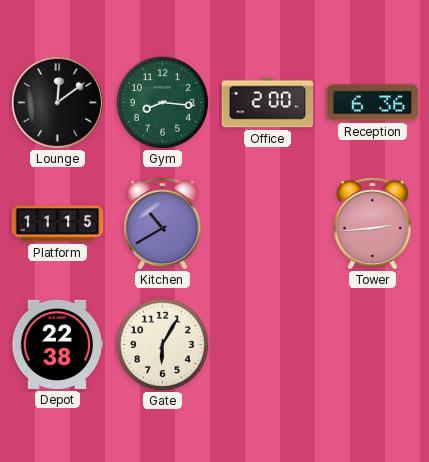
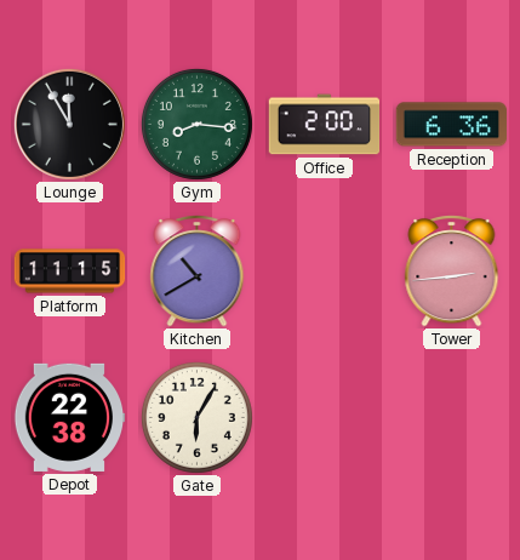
Lounge: 12:09 -> 11:55
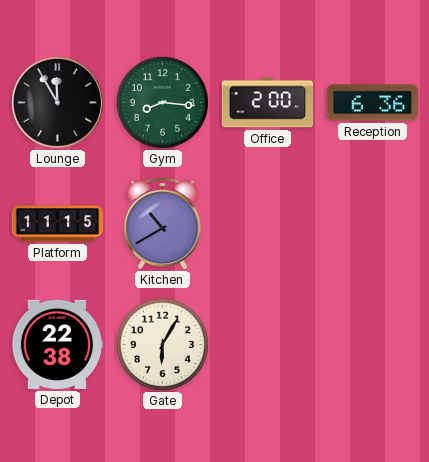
Tower: 2:44 -> none
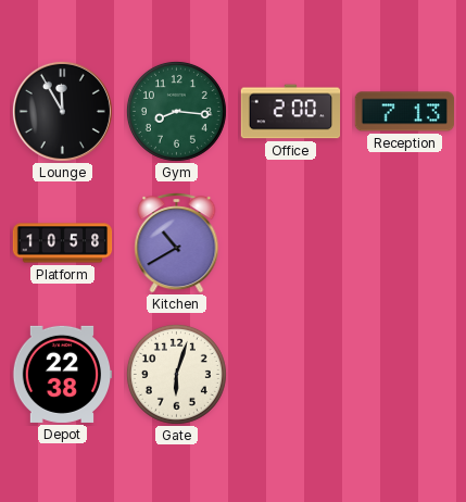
Reception: 6:36 -> 7:13
Platform: 11:15 -> 10:58
Gate: 6:05 -> 6:03
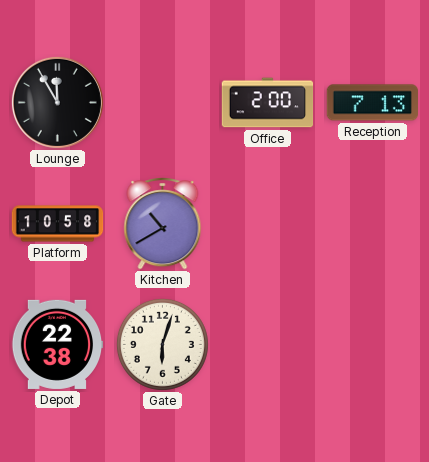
Gym: 8:16 -> none
